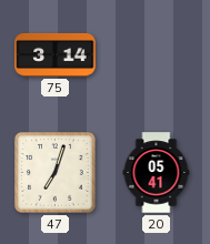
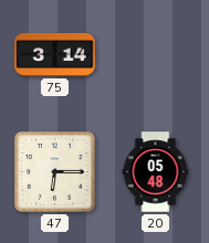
47: 7:03 -> 6:15
20: 05:41 -> 05:48
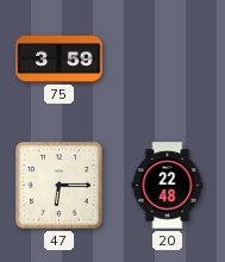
75: 3:14 -> 3:59
20: 05:48 -> 22:48
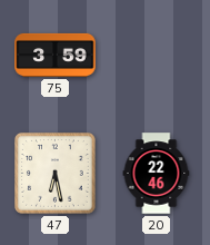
47: 6:15 -> 6:28
20: 22:48 -> 22:46
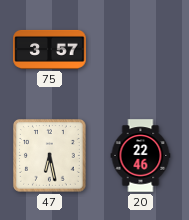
75: 3:59 -> 3:57
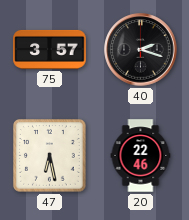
40: none -> 2:18
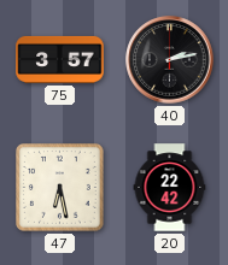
40: 2:18 -> 2:13
20: 22:46 -> 22:42
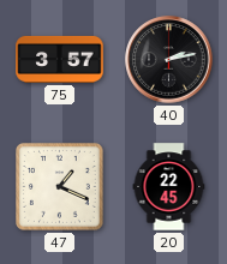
47: 6:28 -> 1:19
20: 22:42 -> 22:45
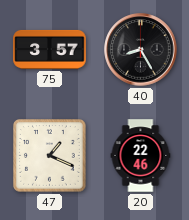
40: 2:13 -> 8:25
20: 22:45 -> 22:46
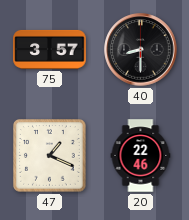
40: 8:25 -> 8:30
